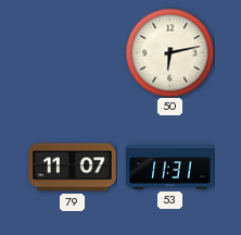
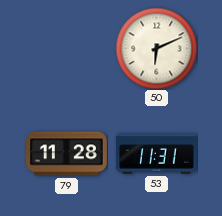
50: 6:13 -> 6:11
79: 11:07 -> 11:28
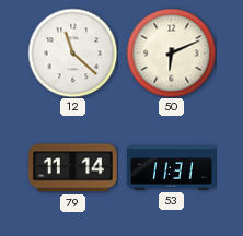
12: none -> 11:22
79: 11:28 -> 11:14
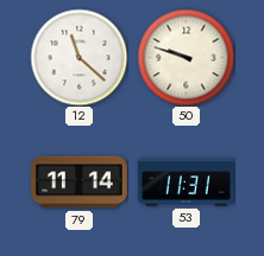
50: 6:11 -> 9:48
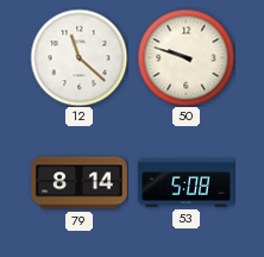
79: 11:14 -> 8:14
53: 11:31 -> 5:08
